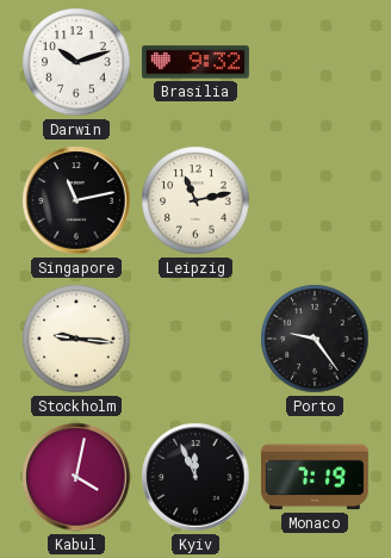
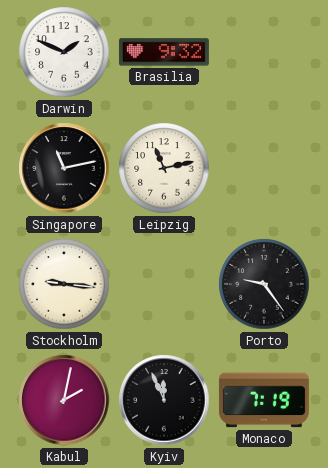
Darwin: 10:12 -> 1:49
Kabul: 4:02 -> 2:02
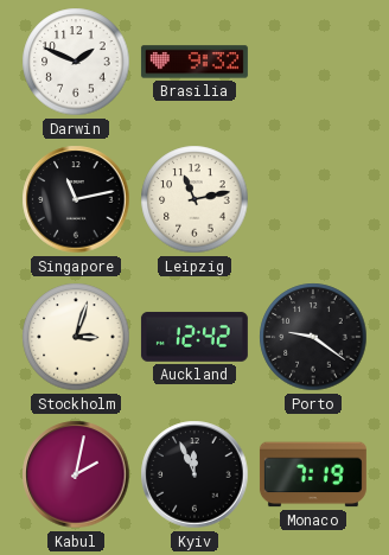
Stockholm: 9:16 -> 3:03
Auckland: none -> 12:42
Porto: 9:24 -> 9:21
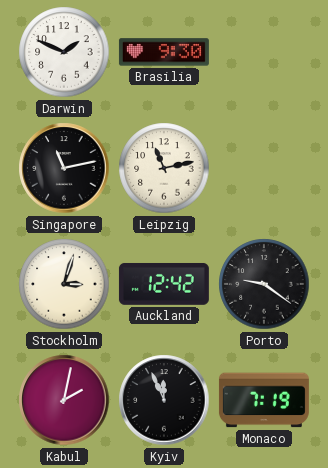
Brasilia: 9:32 -> 9:30
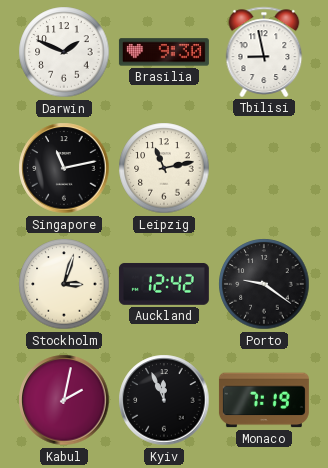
Tbilisi: none -> 8:58
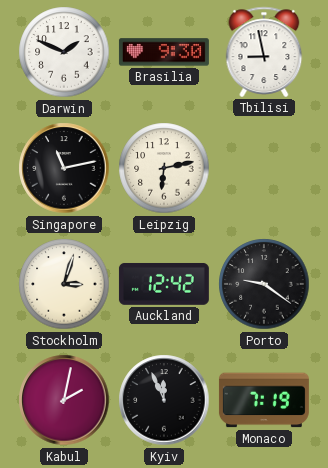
Leipzig: 11:13 -> 6:13
